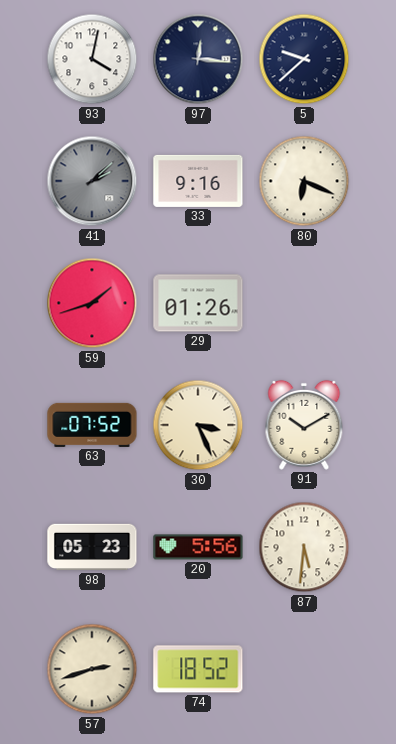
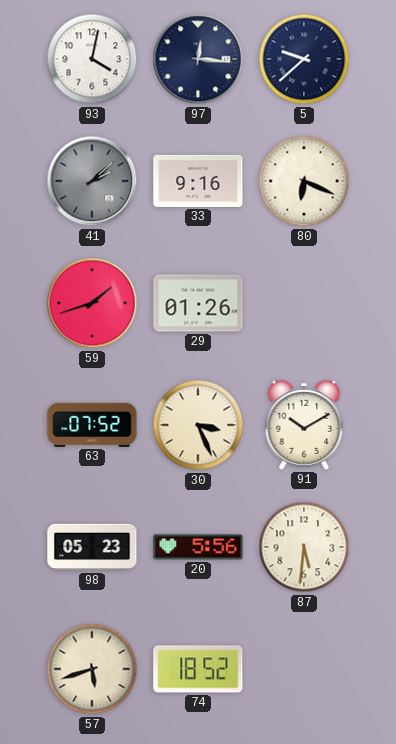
57: 2:42 -> 5:42
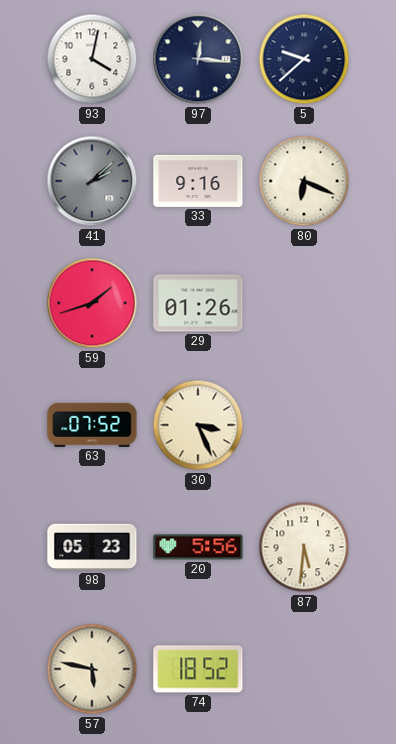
91: 10:10 -> none
57: 5:42 -> 5:47
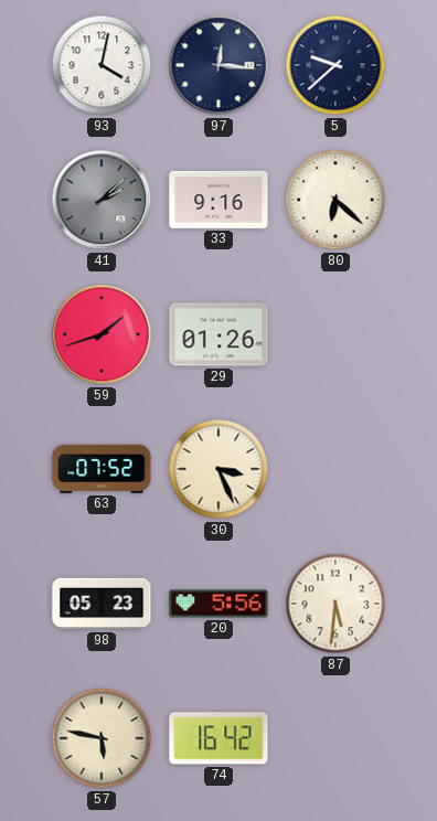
80: 6:19 -> 6:22
74: 18:52 -> 16:42
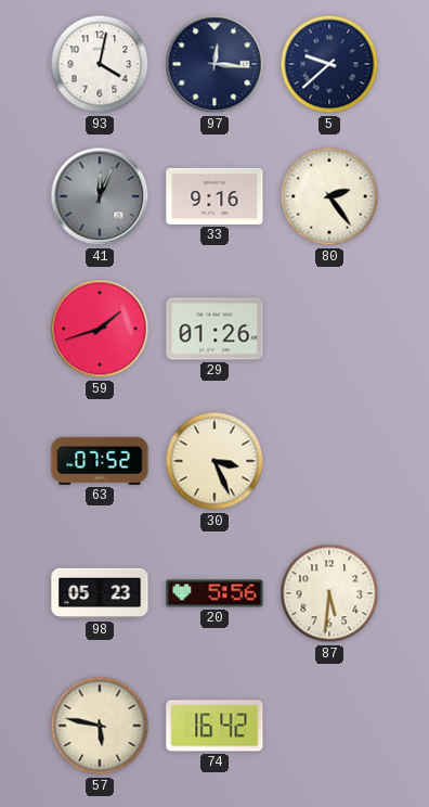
41: 2:08 -> 12:04
80: 6:22 -> 2:24
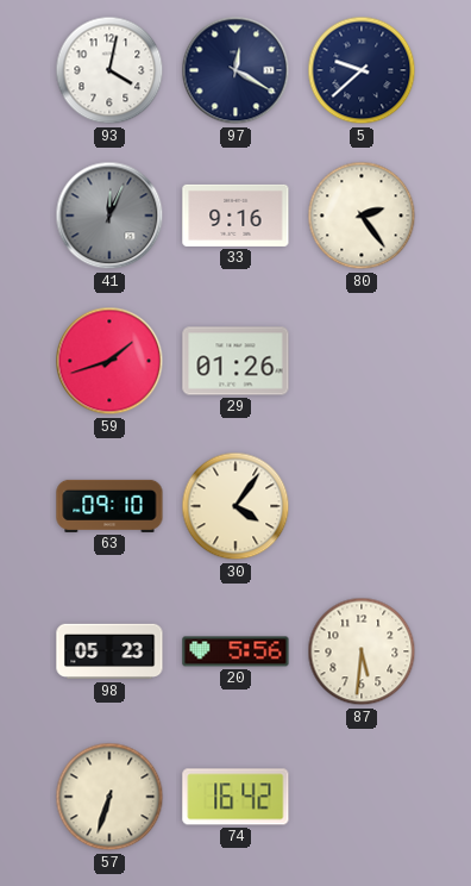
97: 12:16 -> 12:20
63: 07:52 -> 09:10
30: 3:26 -> 4:06
57: 5:47 -> 6:33
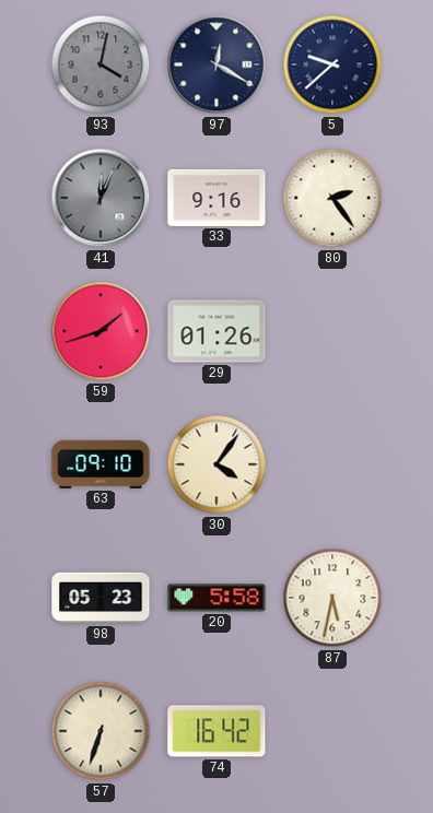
93 dial: white -> grey
20: 5:56 -> 5:58
87: 5:31 -> 5:32
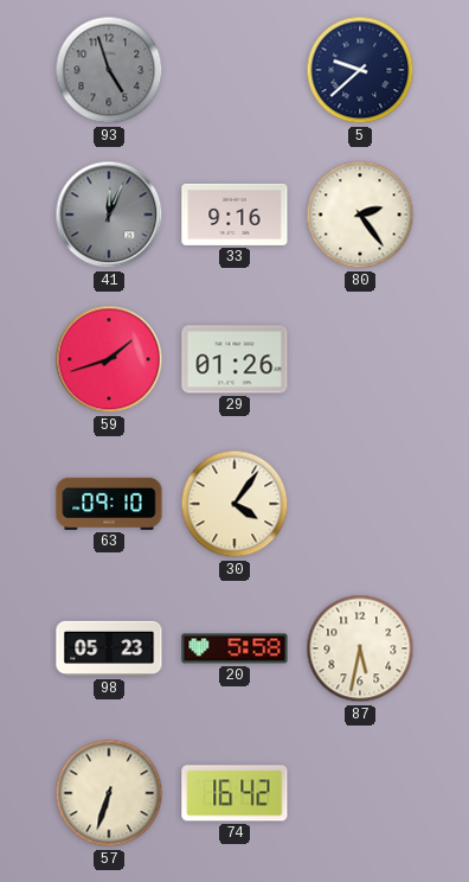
93: 4:02 -> 4:57
97: 12:20 -> none
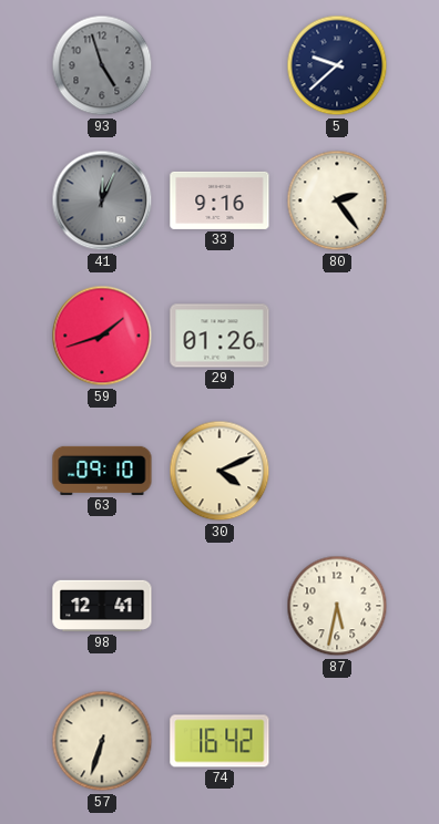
30: 4:06 -> 4:11
98: 05:23 -> 12:41
20: 5:58 -> none
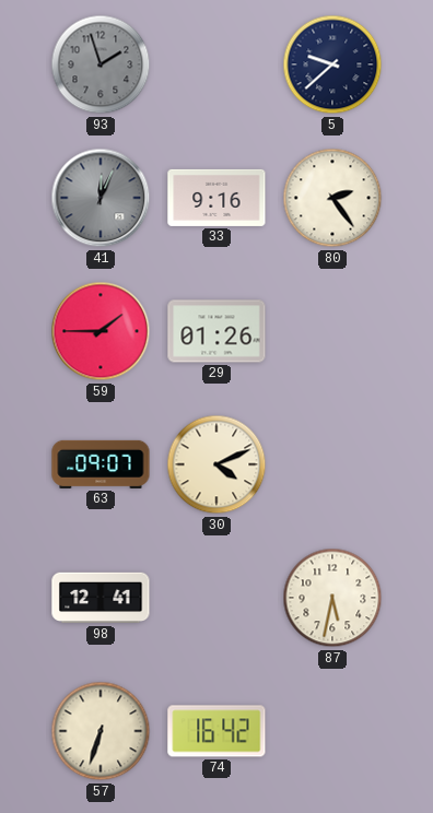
93: 4:57 -> 1:57
59: 1:42 -> 1:45
63: 09:10 -> 09:07
